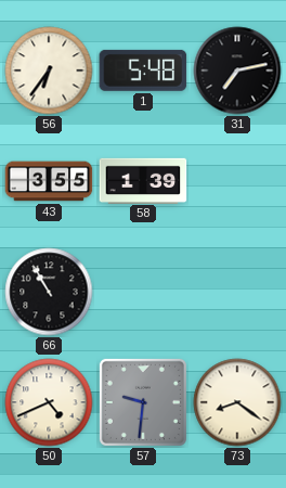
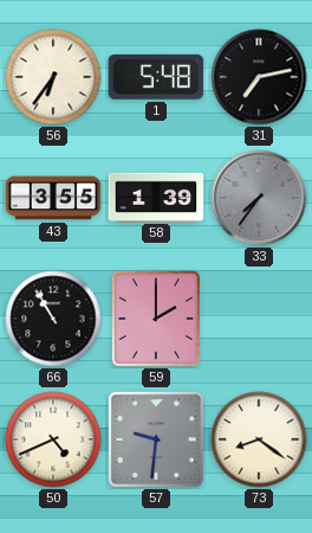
33: none -> 7:36
59: none -> 2:00
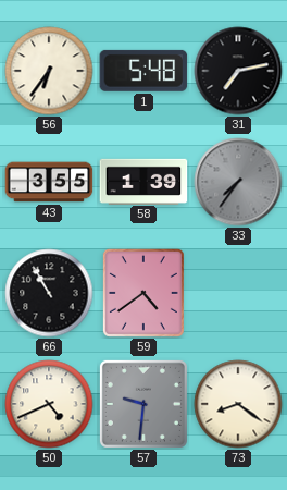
59: 2:00 -> 4:39
